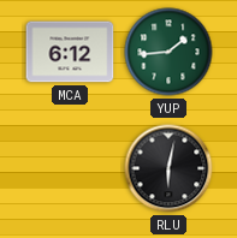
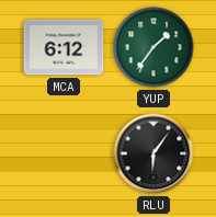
YUP: 1:44 -> 1:36
RLU: 6:02 -> 6:06
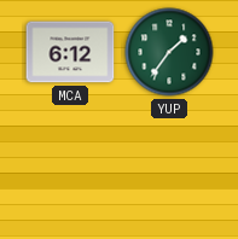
RLU: 6:06 -> none
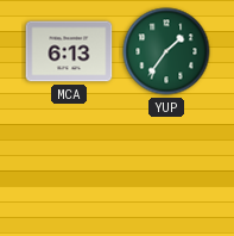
MCA: 6:12 -> 6:13
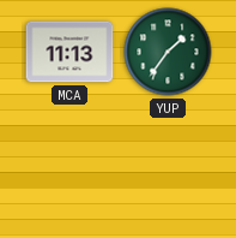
MCA: 6:13 -> 11:13
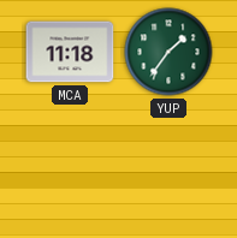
MCA: 11:13 -> 11:18
